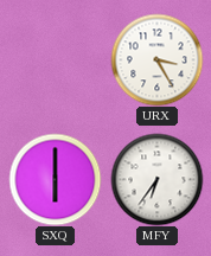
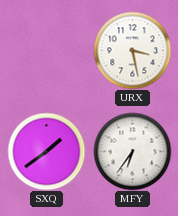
URX: 3:25 -> 3:28
SXQ: 6:00 -> 1:39
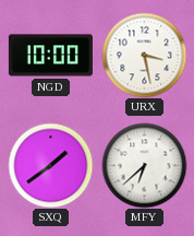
NGD: none -> 10:00
MFY: 6:36 -> 6:38
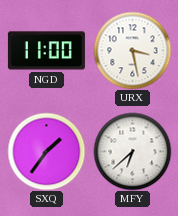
NGD: 10:00 -> 11:00
SXQ: 1:39 -> 1:36
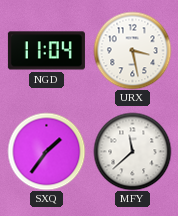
NGD: 11:00 -> 11:04
MFY: 6:38 -> 11:38
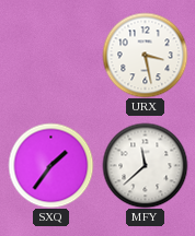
NGD: 11:04 -> none
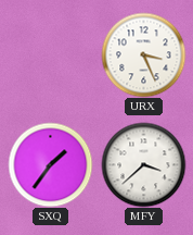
URX: 3:28 -> 3:26
MFY: 11:38 -> 3:38
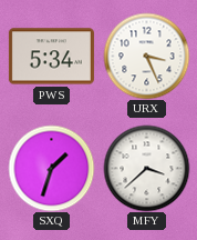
PWS: none -> 5:34
SXQ: 1:36 -> 1:33
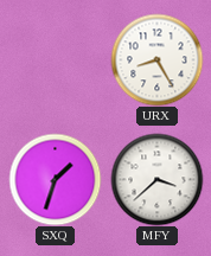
PWS: 5:34 -> none
URX: 3:26 -> 8:25
